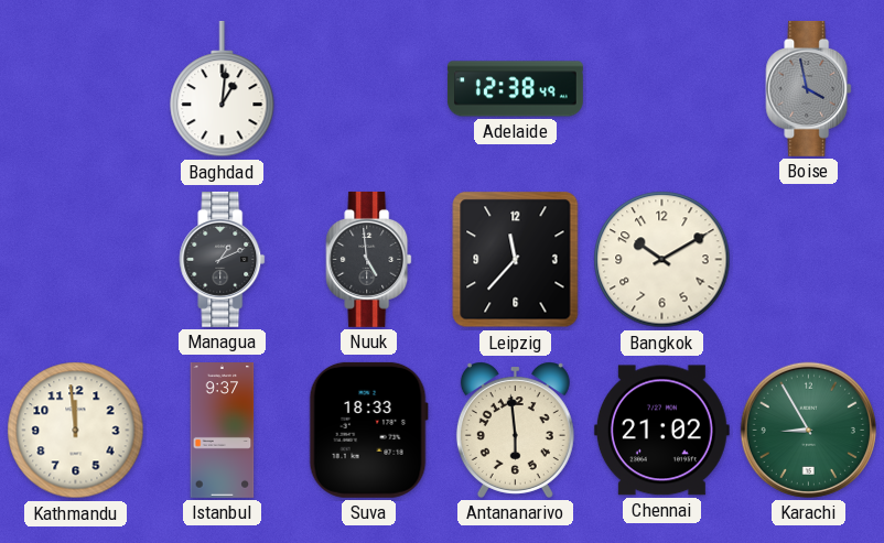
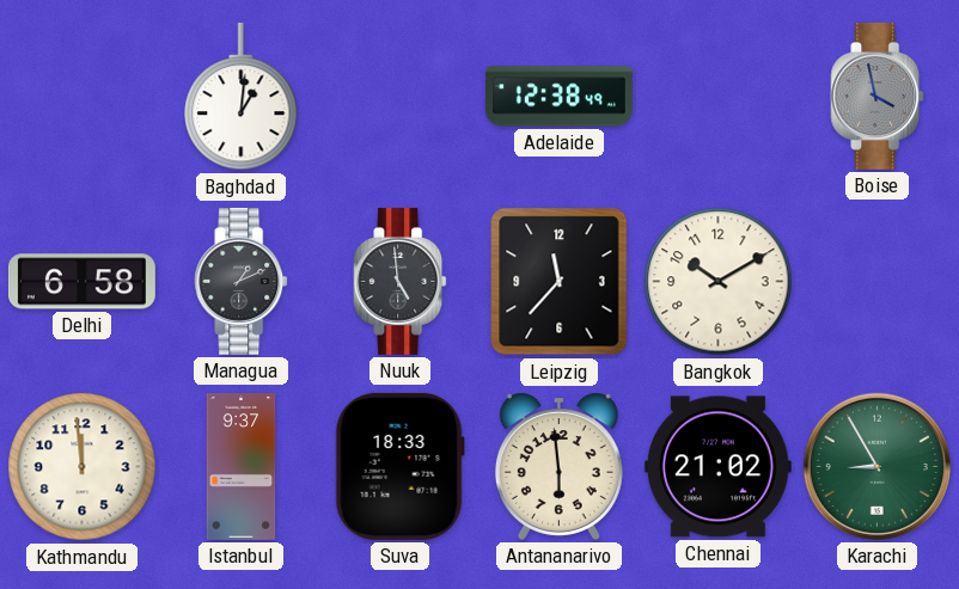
Delhi: none -> 6:58
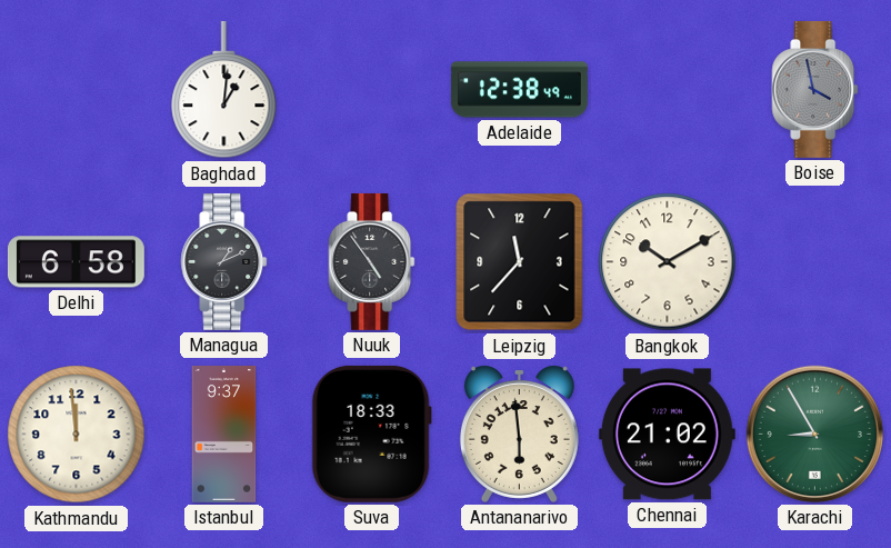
Nuuk: 4:59 -> 4:54
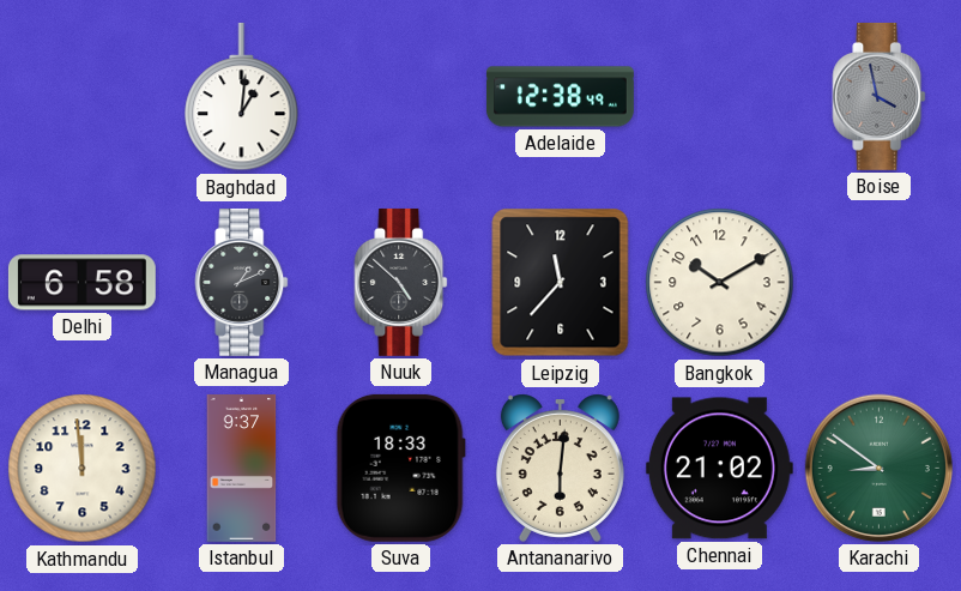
Nuuk: 4:54 -> 4:52
Antananarivo: 5:59 -> 6:01
Karachi: 8:55 -> 8:51
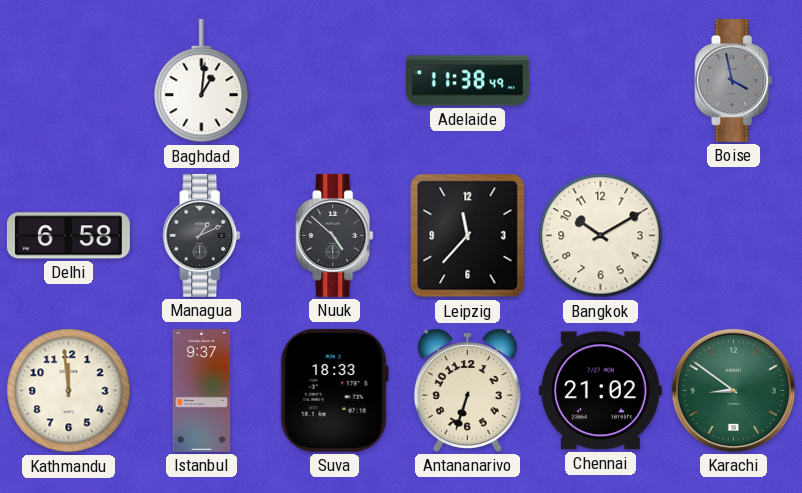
Adelaide: 12:38 -> 11:38
Antananarivo: 6:01 -> 6:33
